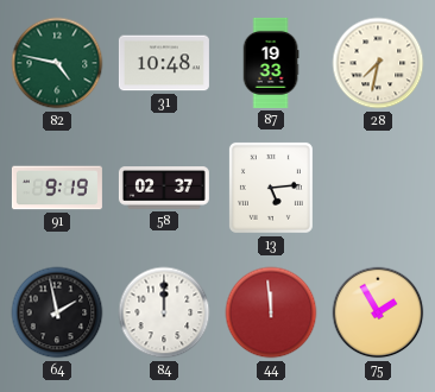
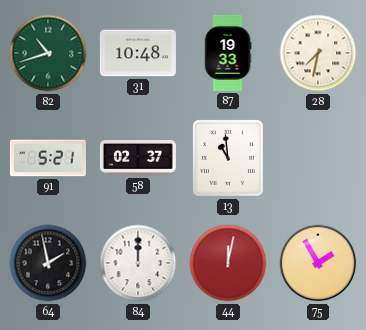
82: 4:47 -> 10:42
91: 9:19 -> 5:21
13: 5:14 -> 10:59
44: 11:59 -> 12:02
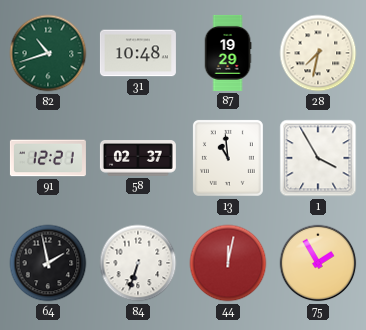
87: 19:33 -> 19:29
91: 5:21 -> 12:21
1: none -> 3:55
84: 12:00 -> 6:33
